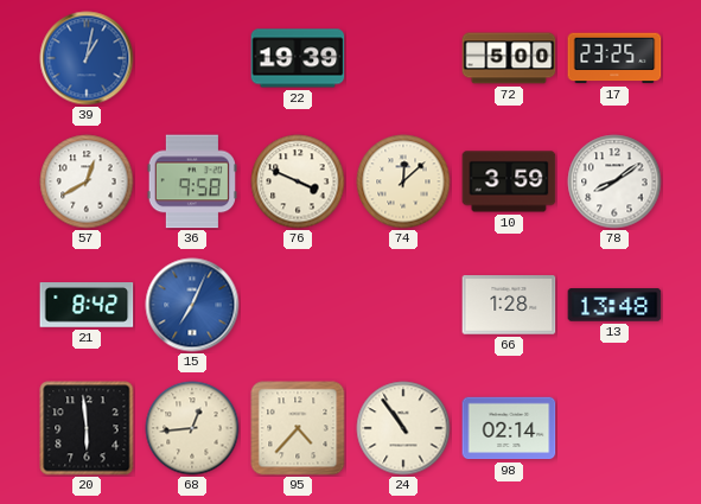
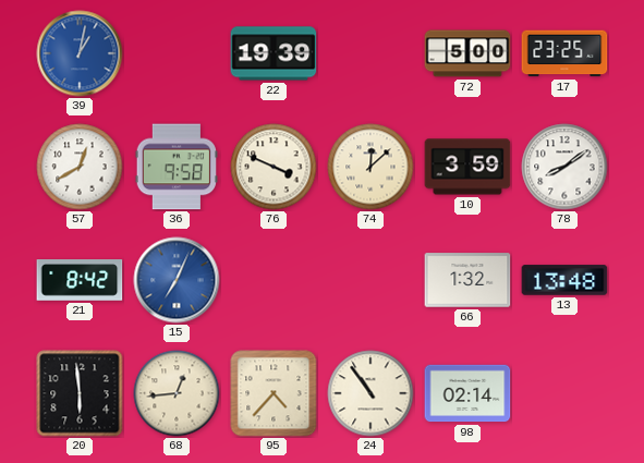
66: 1:28 -> 1:32
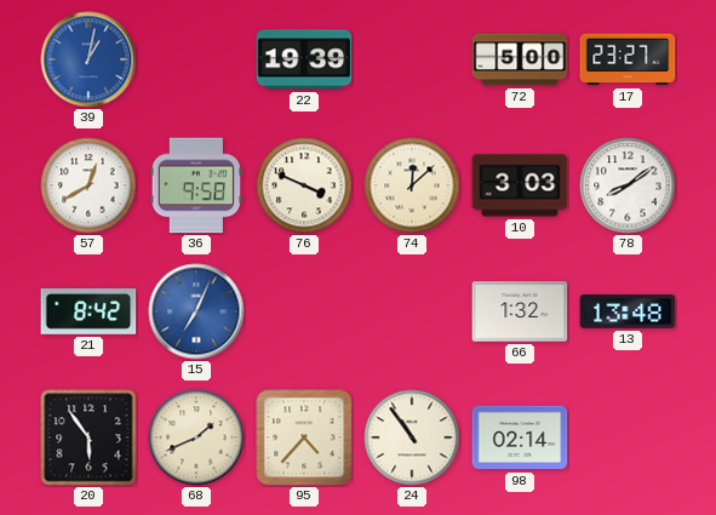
17: 23:25 -> 23:27
10: 3:59 -> 3:03
20: 5:59 -> 5:54
68: 12:44 -> 1:41
